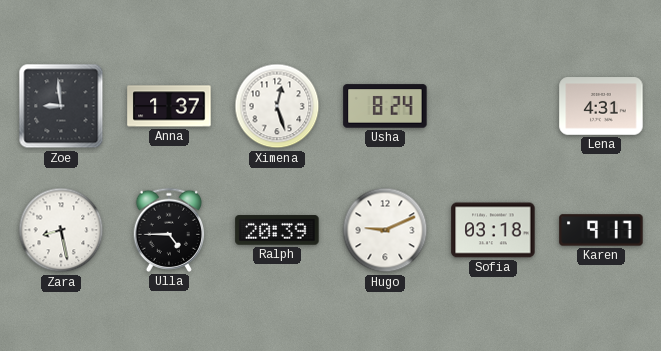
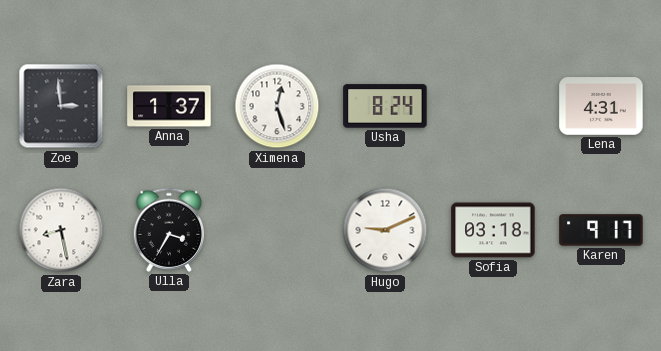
Zoe: 8:59 -> 2:59
Ulla: 4:45 -> 3:35
Ralph: 20:39 -> none
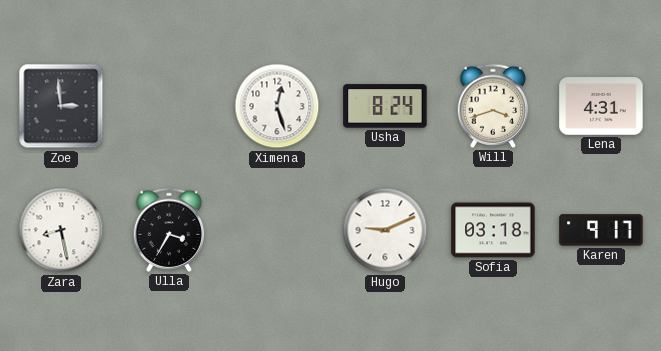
Anna: 1:37 -> none
Will: none -> 3:42
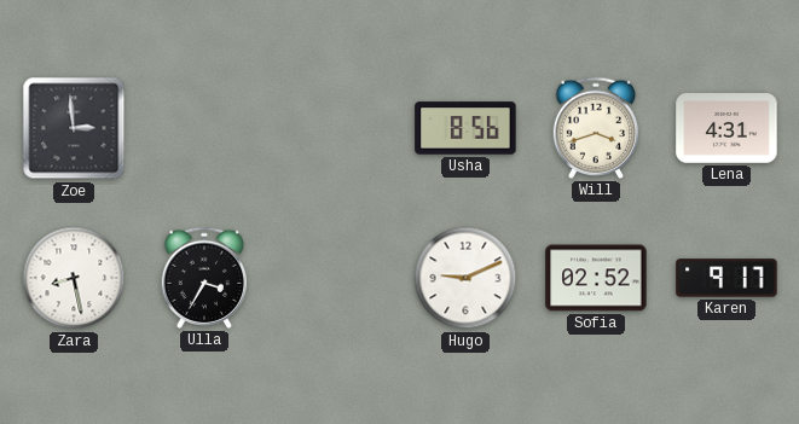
Ximena: 12:27 -> none
Usha: 8:24 -> 8:56
Sofia: 03:18 -> 02:52
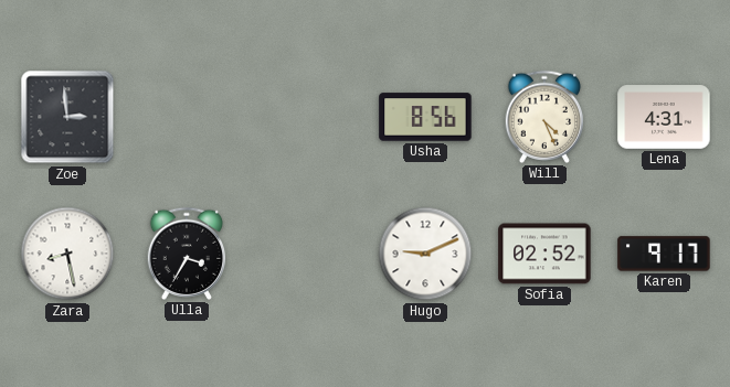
Will: 3:42 -> 4:26
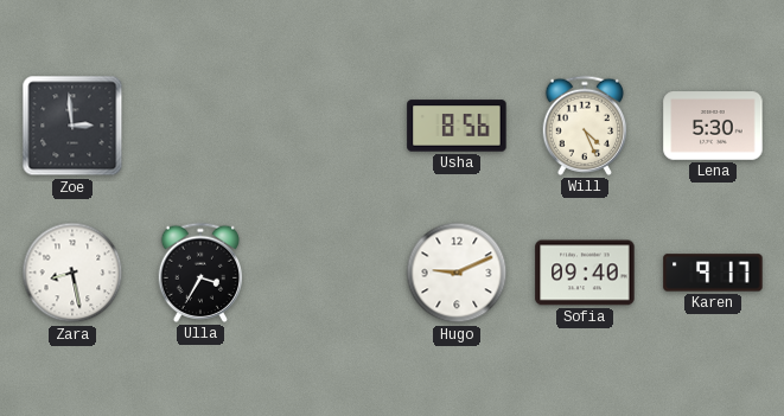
Lena: 4:31 -> 5:30
Sofia: 02:52 -> 09:40
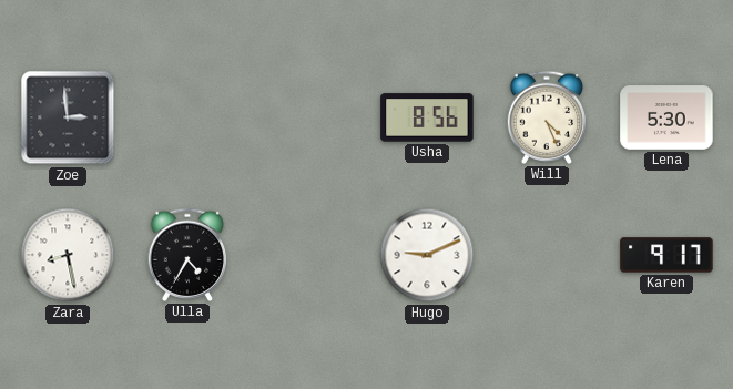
Ulla: 3:35 -> 4:35
Sofia: 09:40 -> none
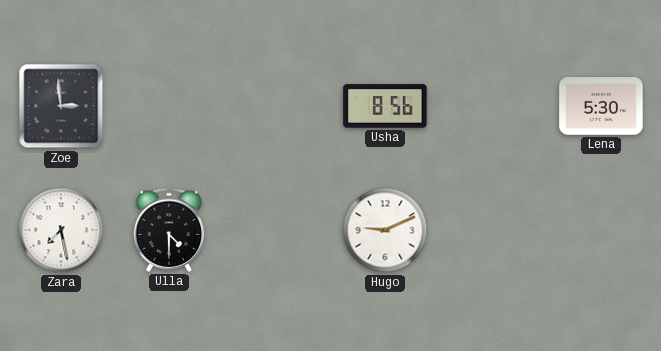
Will: 4:26 -> none
Zara: 8:28 -> 7:28
Ulla: 4:35 -> 4:30
Karen: 9:17 -> none
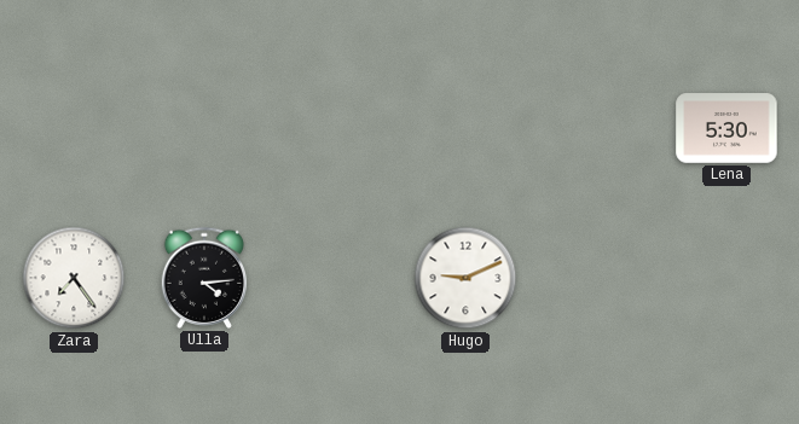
Zoe: 2:59 -> none
Usha: 8:56 -> none
Zara: 7:28 -> 7:24
Ulla: 4:30 -> 4:14
